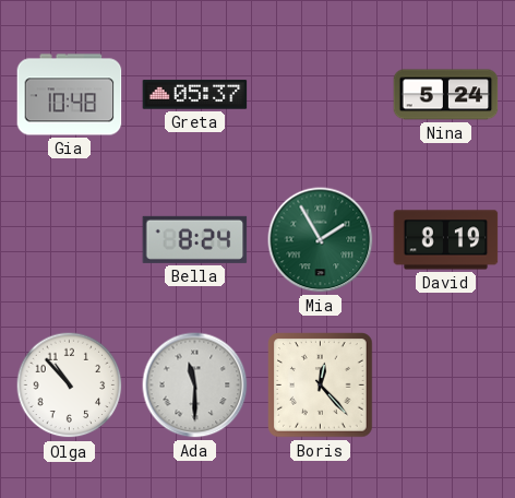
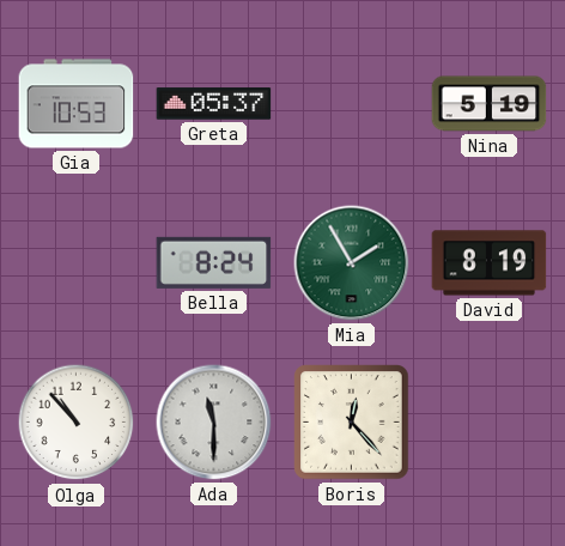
Gia: 10:48 -> 10:53
Nina: 5:24 -> 5:19
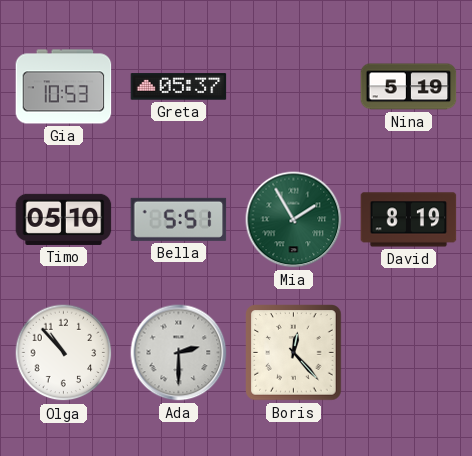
Timo: none -> 05:10
Bella: 8:24 -> 5:51
Ada: 11:30 -> 2:30
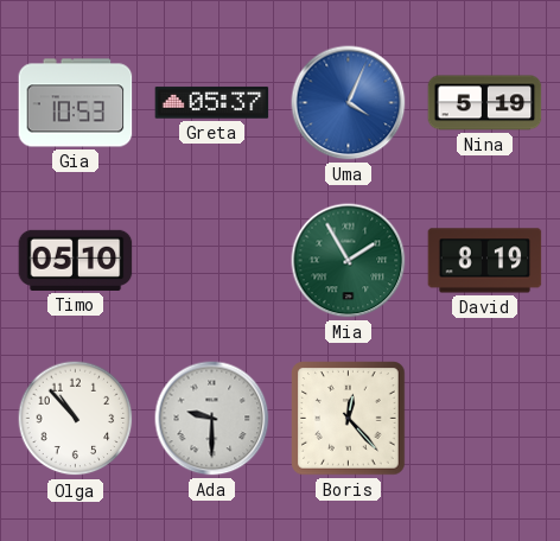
Uma: none -> 4:04
Bella: 5:51 -> none
Ada: 2:30 -> 9:30
